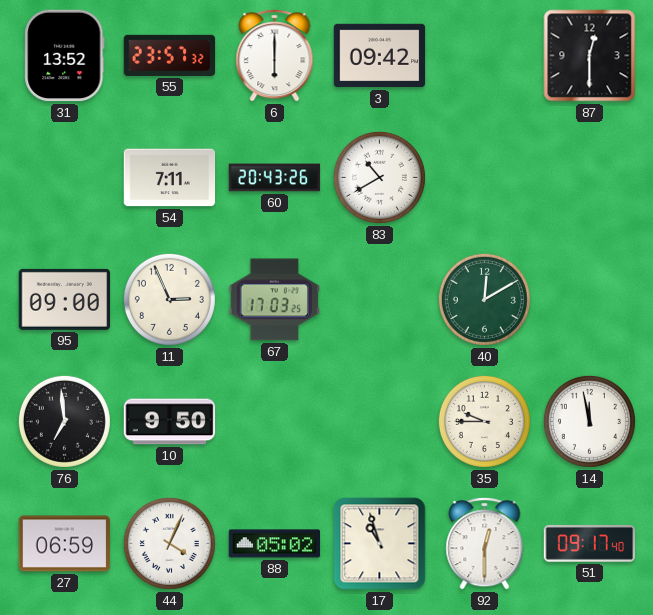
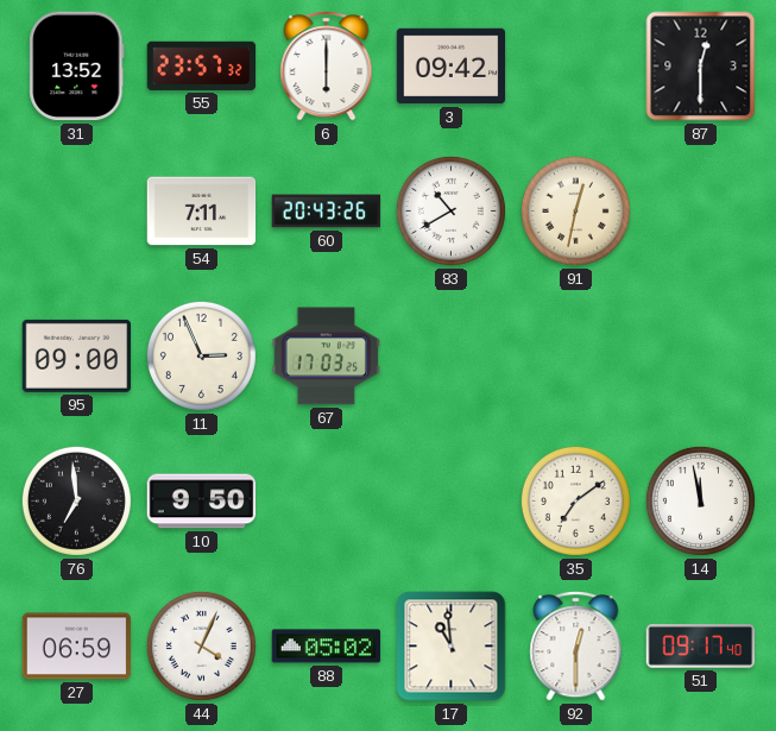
91: none -> 12:32
40: 12:10 -> none
35: 9:45 -> 7:09
17: 10:57 -> 10:59
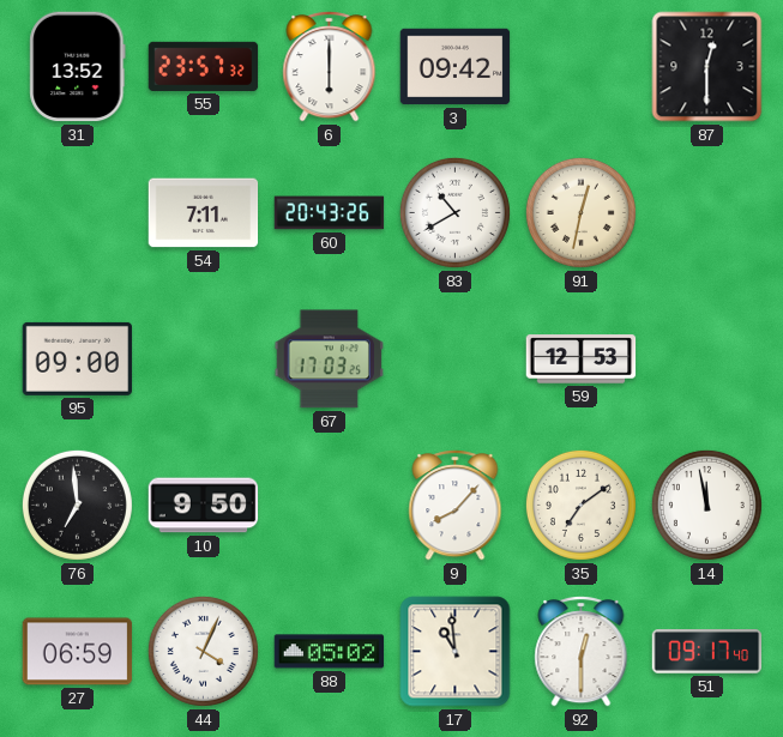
11: 2:56 -> none
59: none -> 12:53
9: none -> 8:07
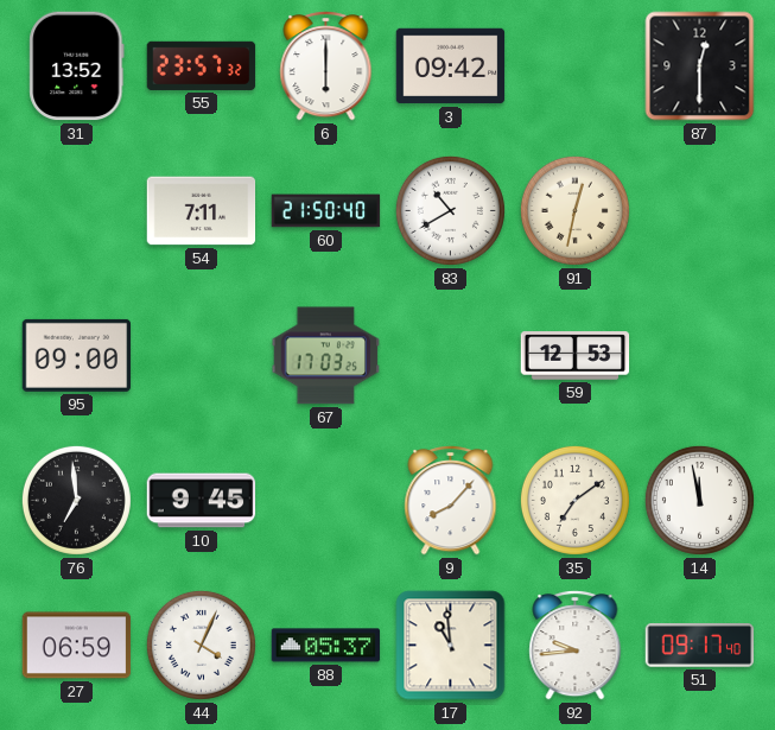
60: 20:43 -> 21:50
10: 9:50 -> 9:45
88: 05:02 -> 05:37
92: 12:30 -> 9:44
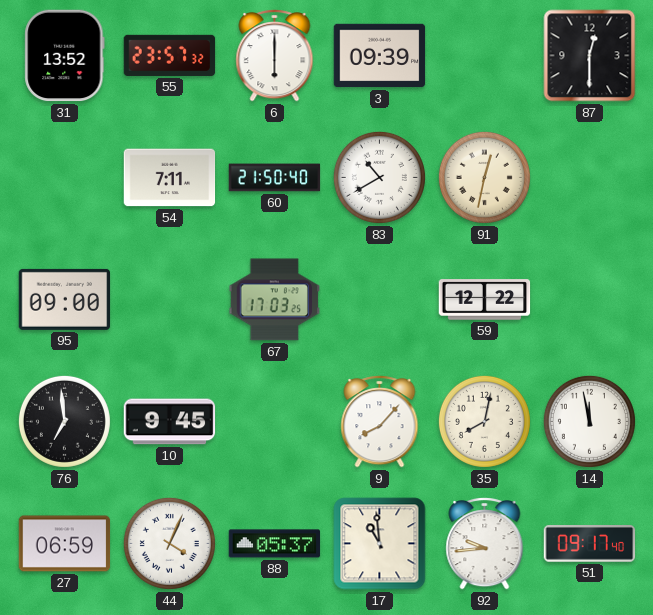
3: 09:42 -> 09:39
59: 12:53 -> 12:22
35: 7:09 -> 8:02
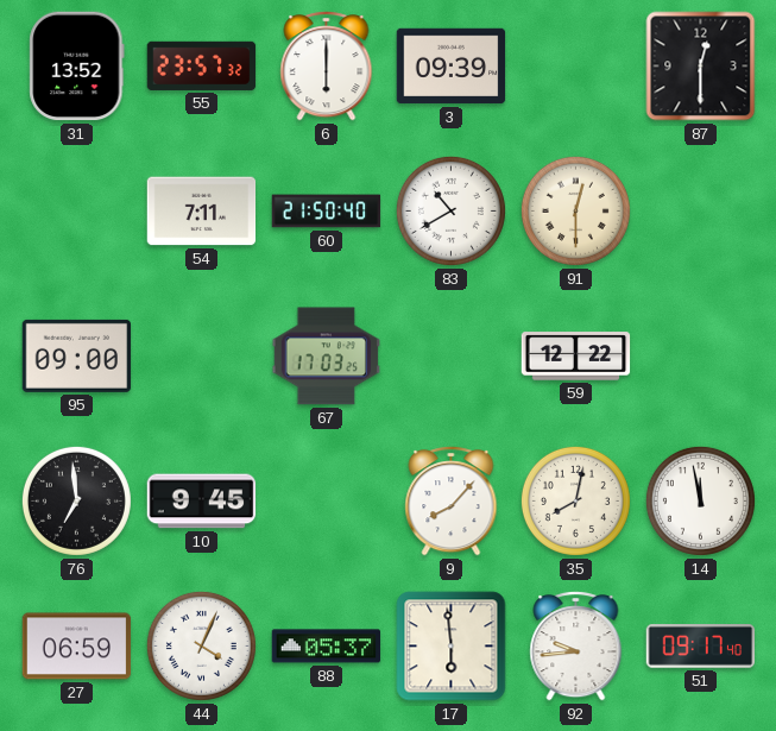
91: 12:32 -> 12:30
17: 10:59 -> 5:59
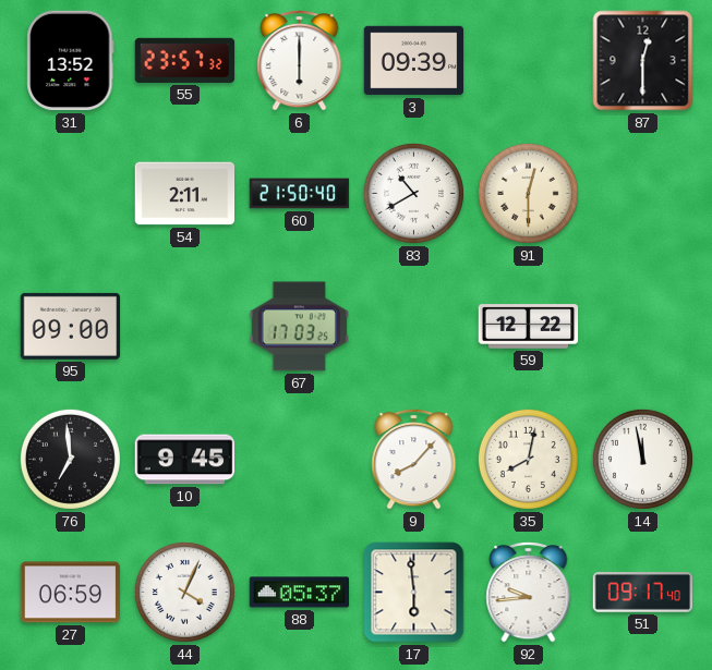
54: 7:11 -> 2:11
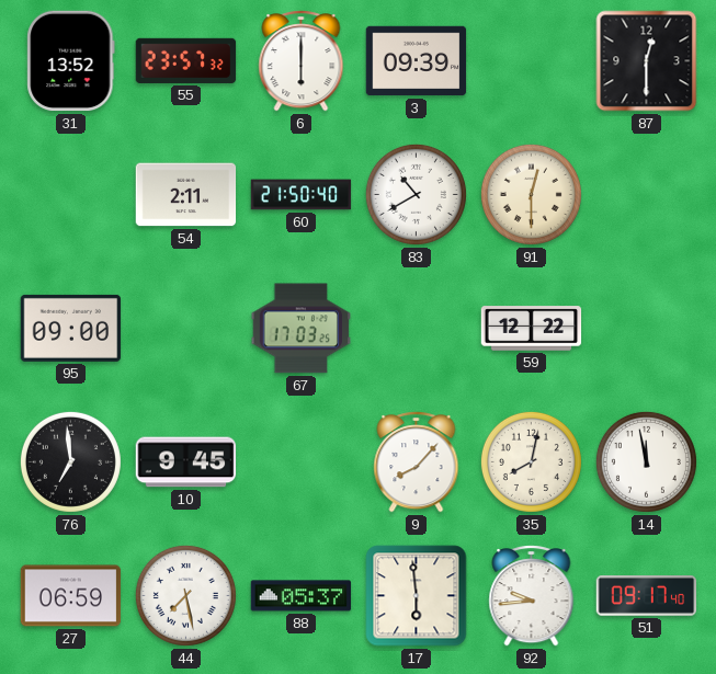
44: 4:04 -> 7:28
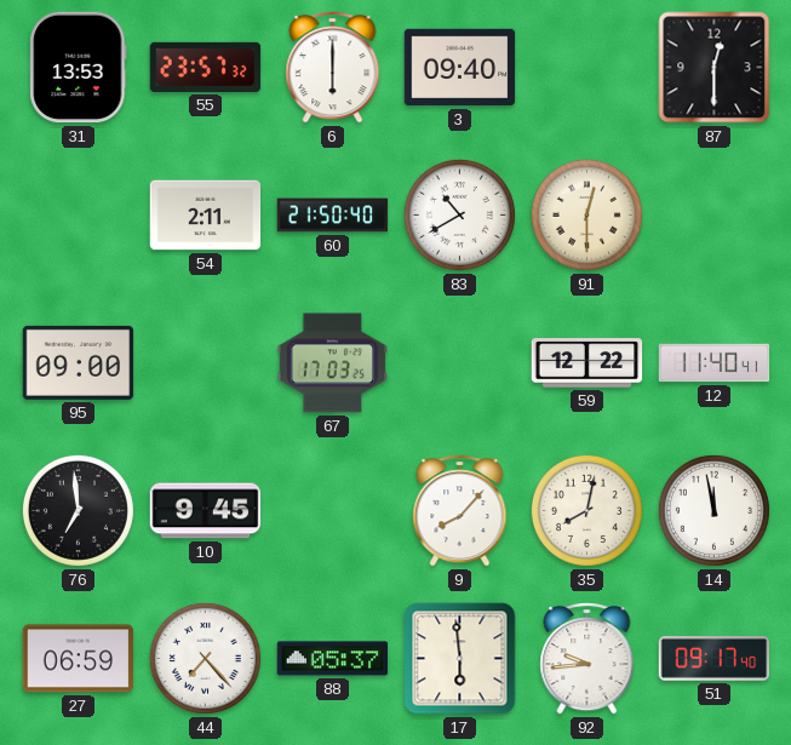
31: 13:52 -> 13:53
3: 09:39 -> 09:40
12: none -> 11:40
44: 7:28 -> 7:23
